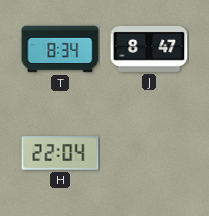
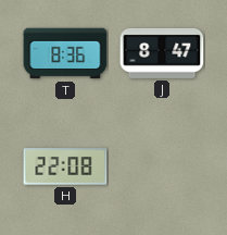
T: 8:34 -> 8:36
H: 22:04 -> 22:08
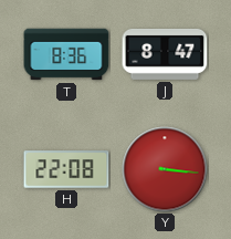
Y: none -> 3:16
